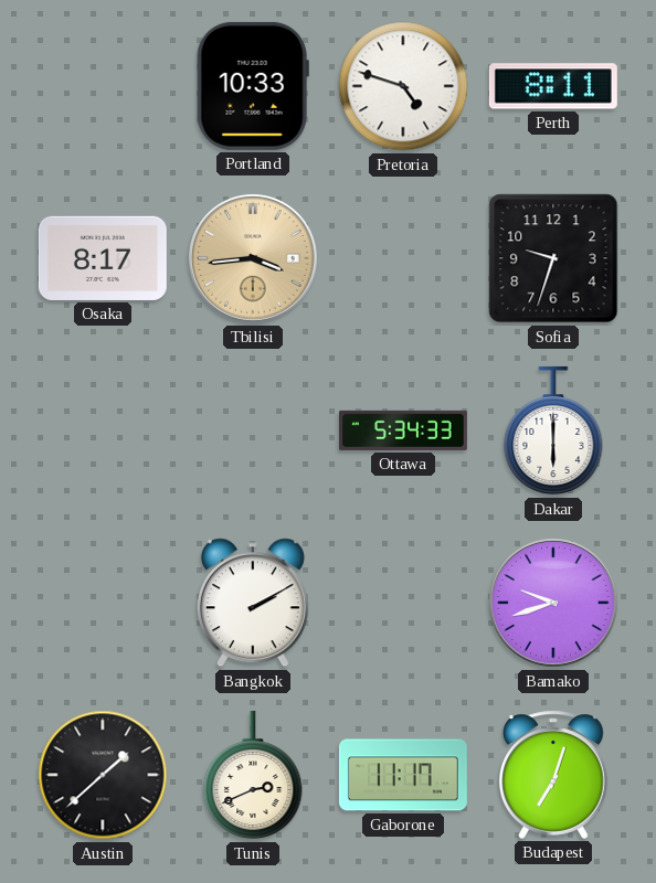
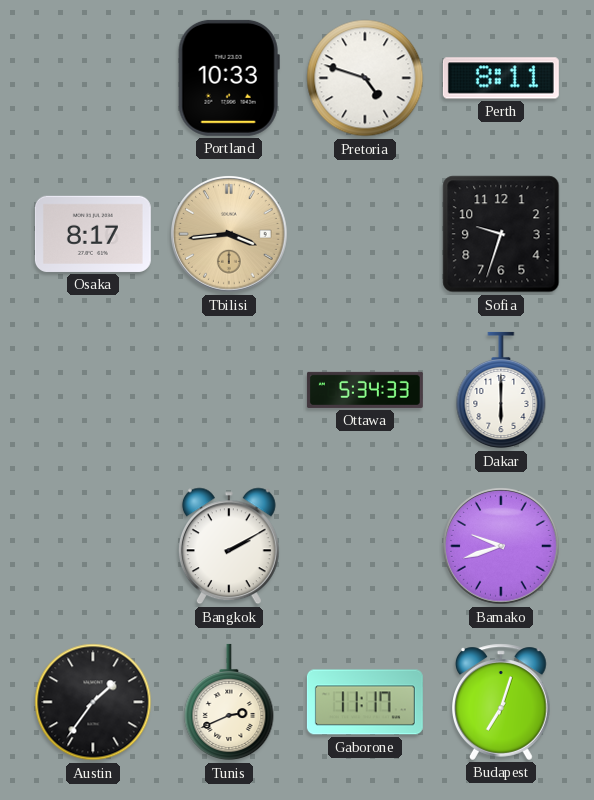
Austin: 1:38 -> 1:36
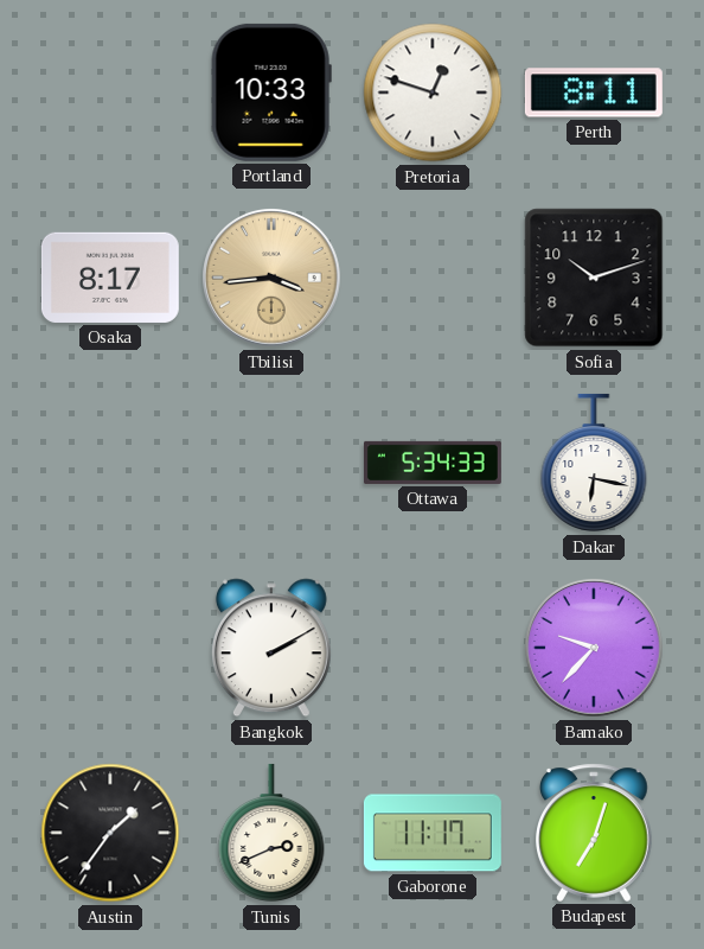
Pretoria: 4:48 -> 12:48
Sofia: 9:33 -> 10:12
Dakar: 6:00 -> 6:17
Bamako: 9:42 -> 9:37
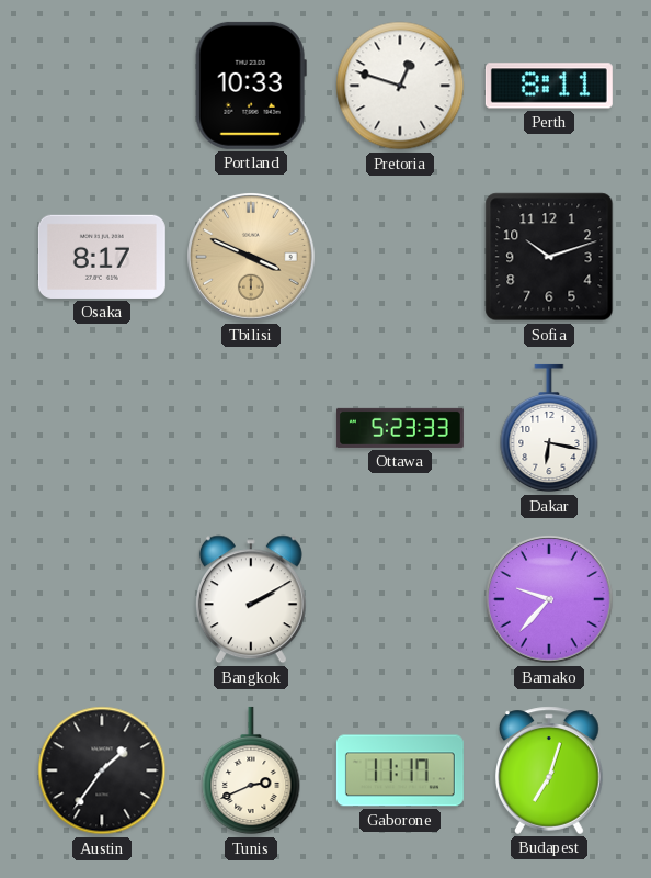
Tbilisi: 3:44 -> 3:49
Ottawa: 5:34 -> 5:23
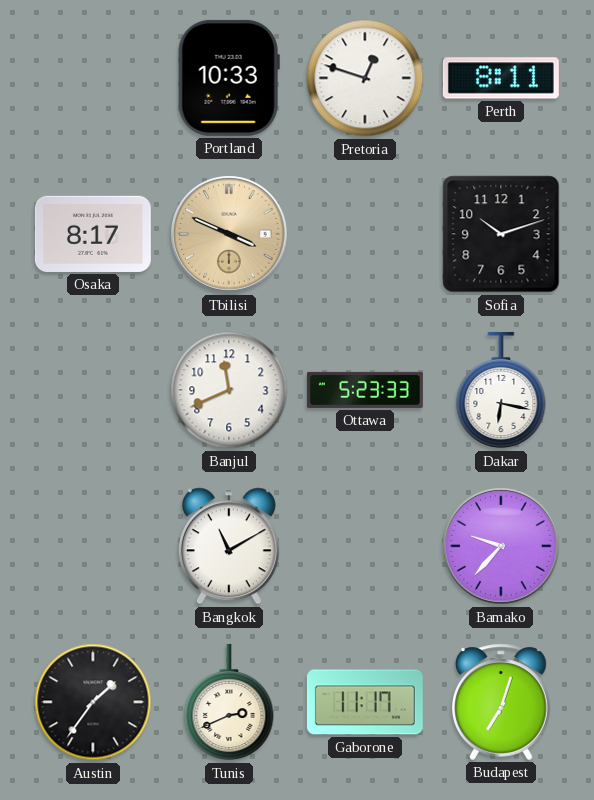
Banjul: none -> 11:41
Bangkok: 2:10 -> 11:10
